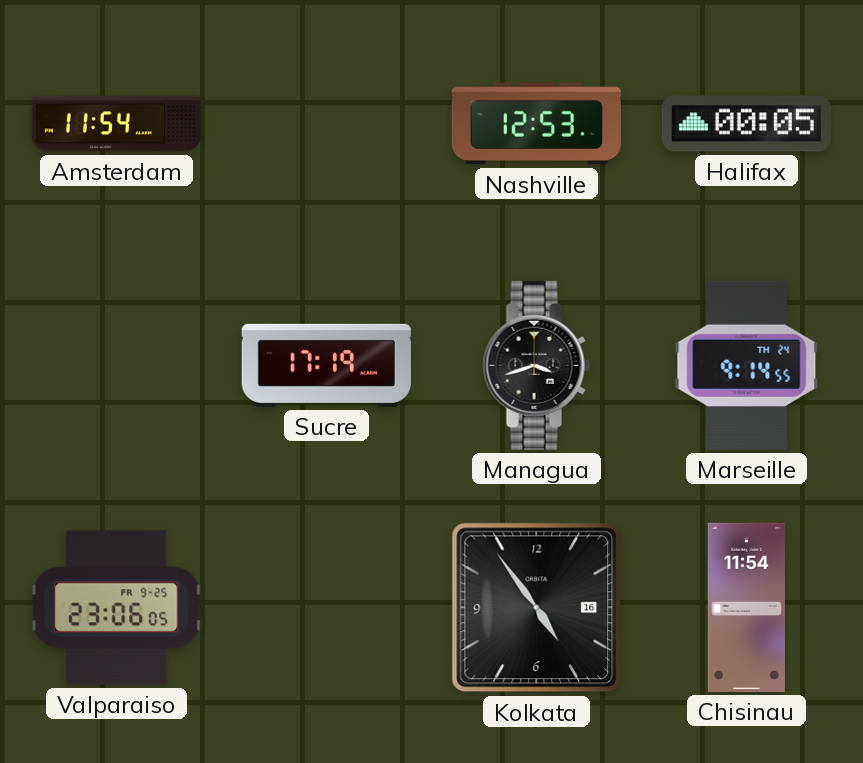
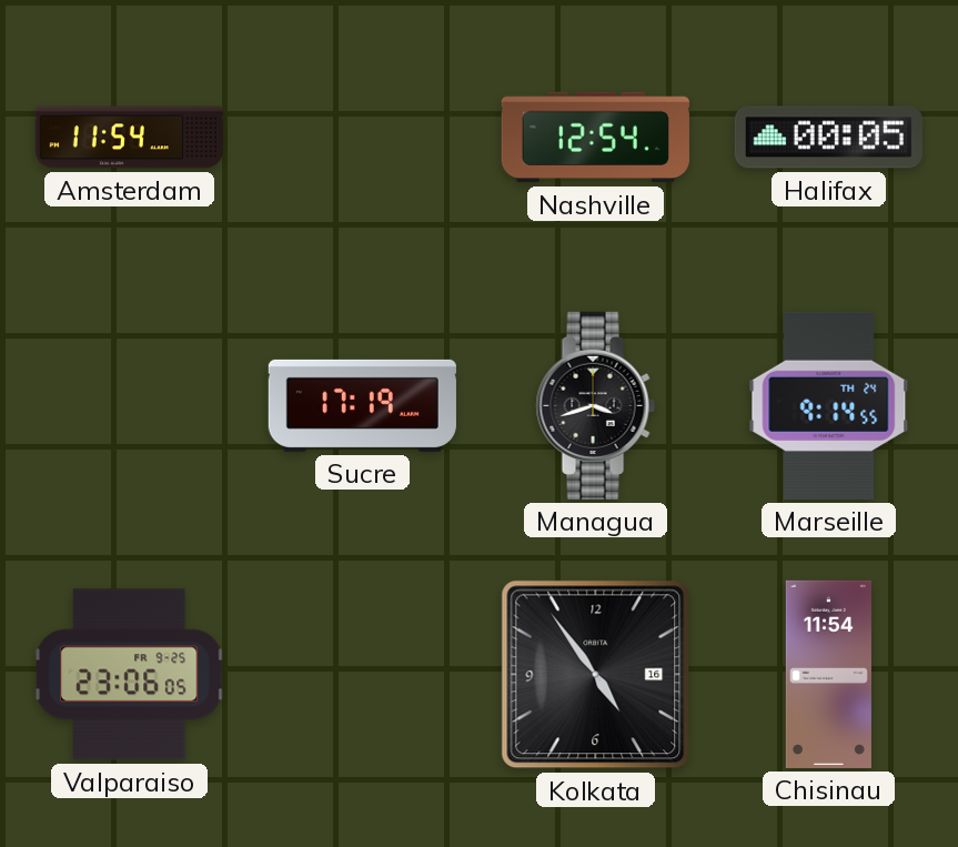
Nashville: 12:53 -> 12:54
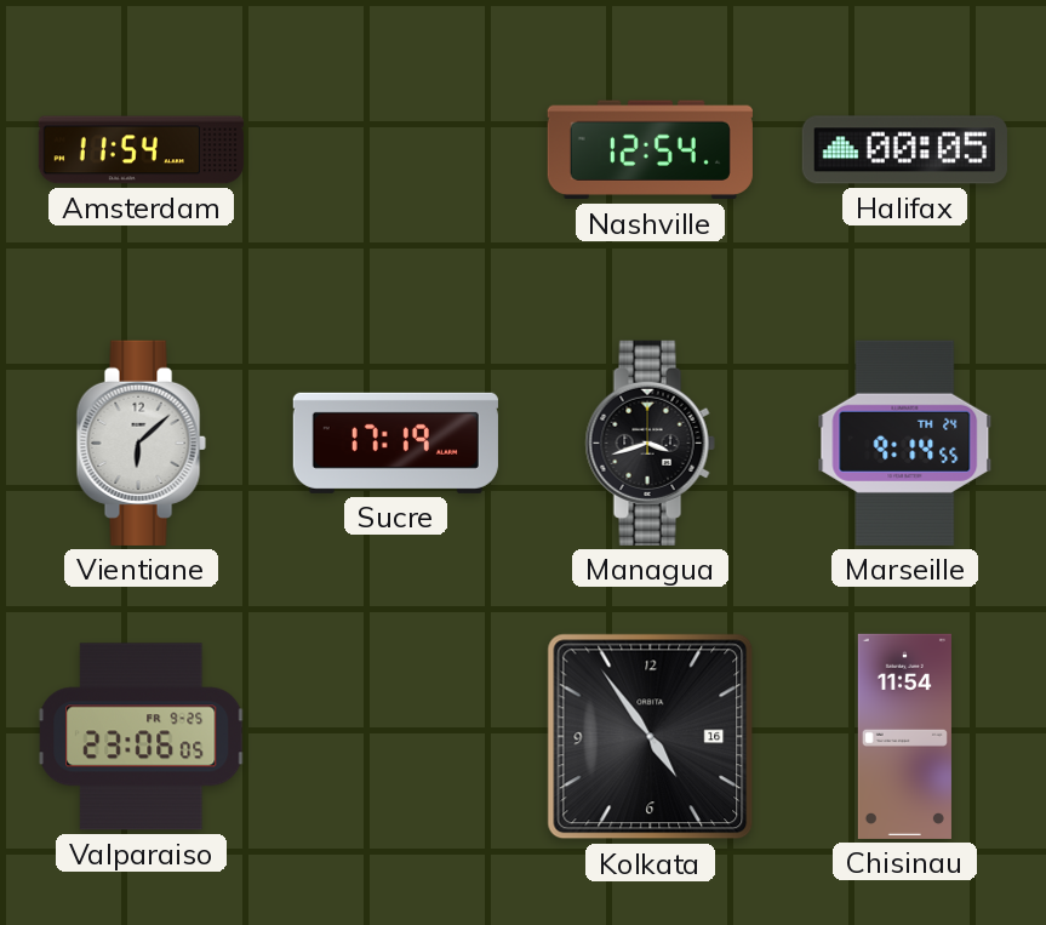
Vientiane: none -> 6:08
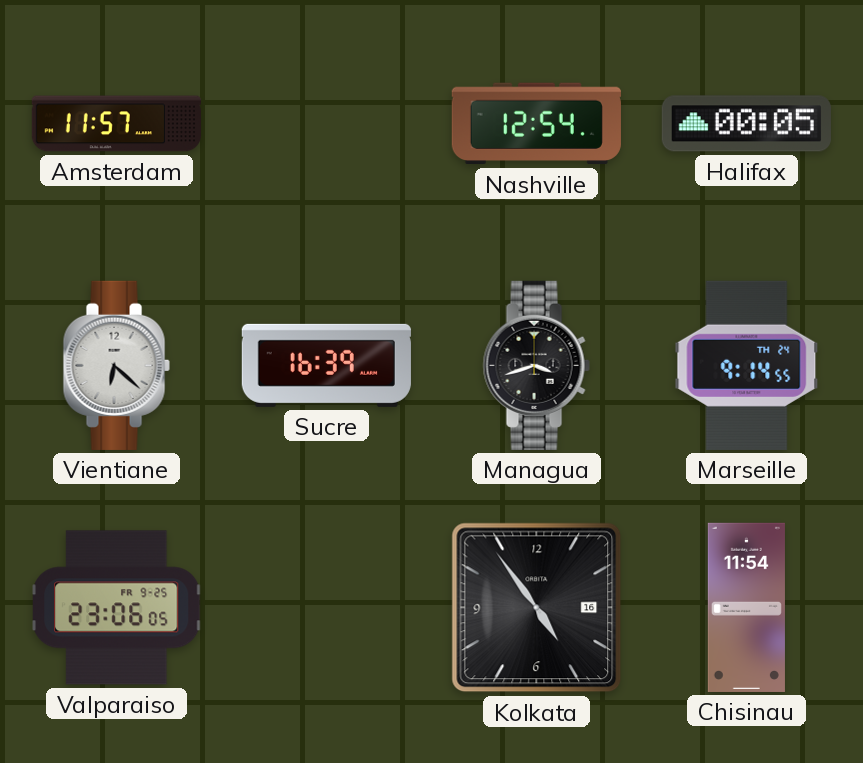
Amsterdam: 11:54 -> 11:57
Vientiane: 6:08 -> 6:22
Sucre: 17:19 -> 16:39
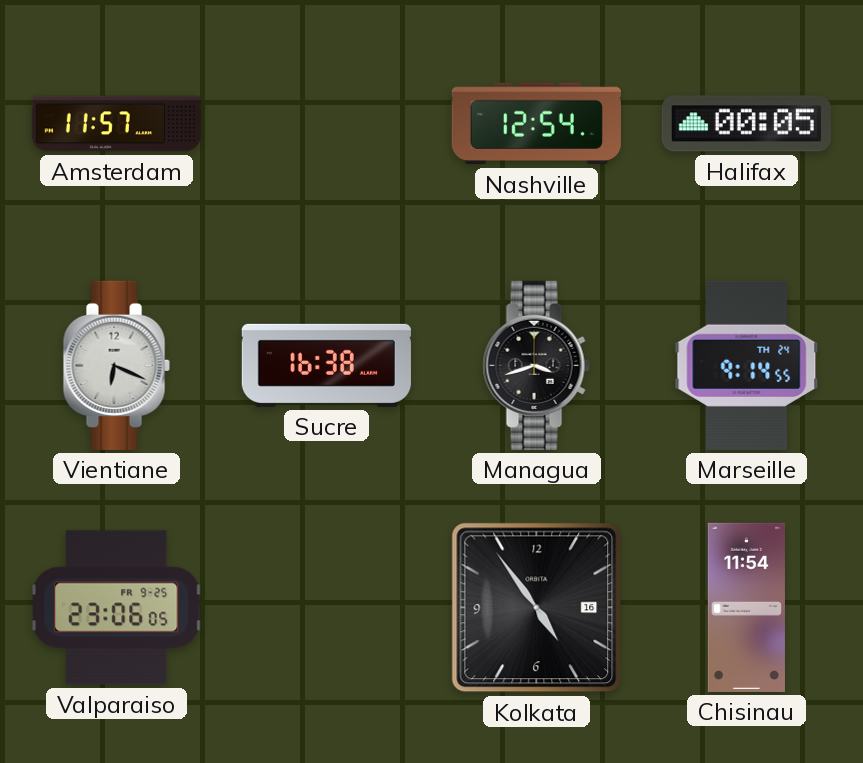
Vientiane: 6:22 -> 6:19
Sucre: 16:39 -> 16:38
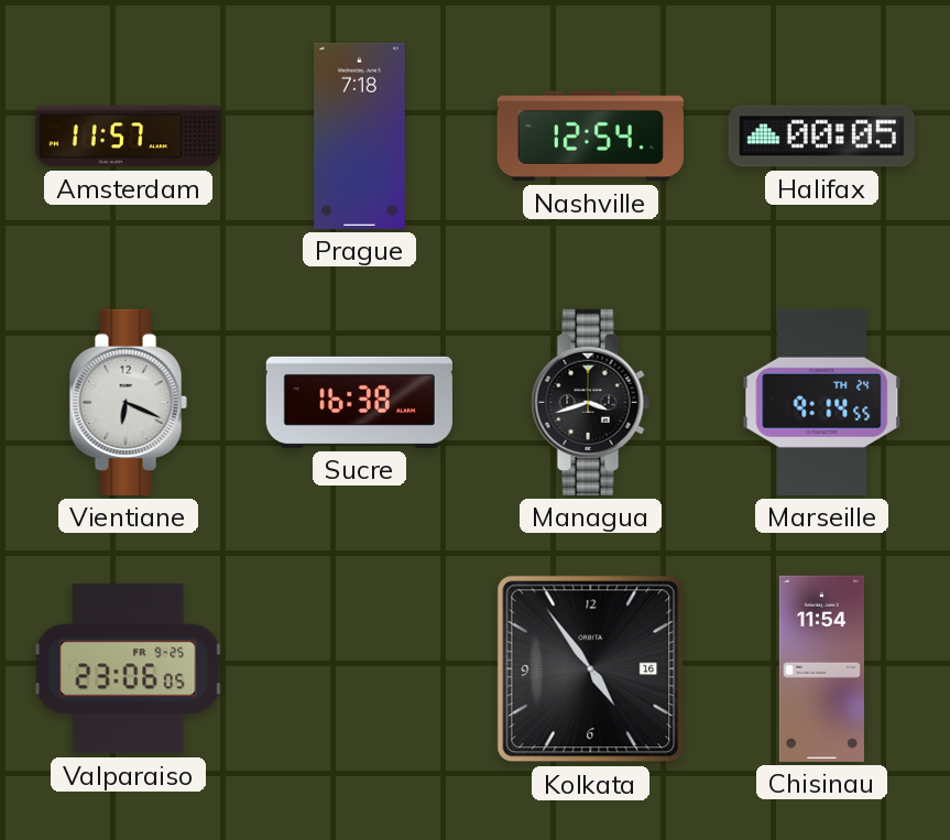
Prague: none -> 7:18
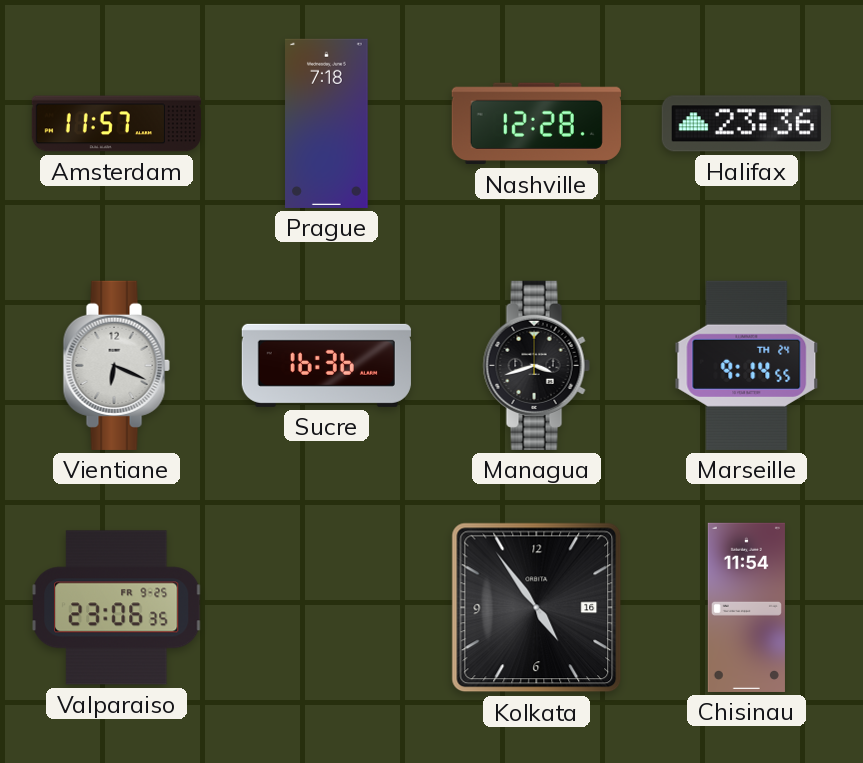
Nashville: 12:54 -> 12:28
Halifax: 00:05 -> 23:36
Sucre: 16:38 -> 16:36
Valparaiso: 23:06:05 -> 23:06:35
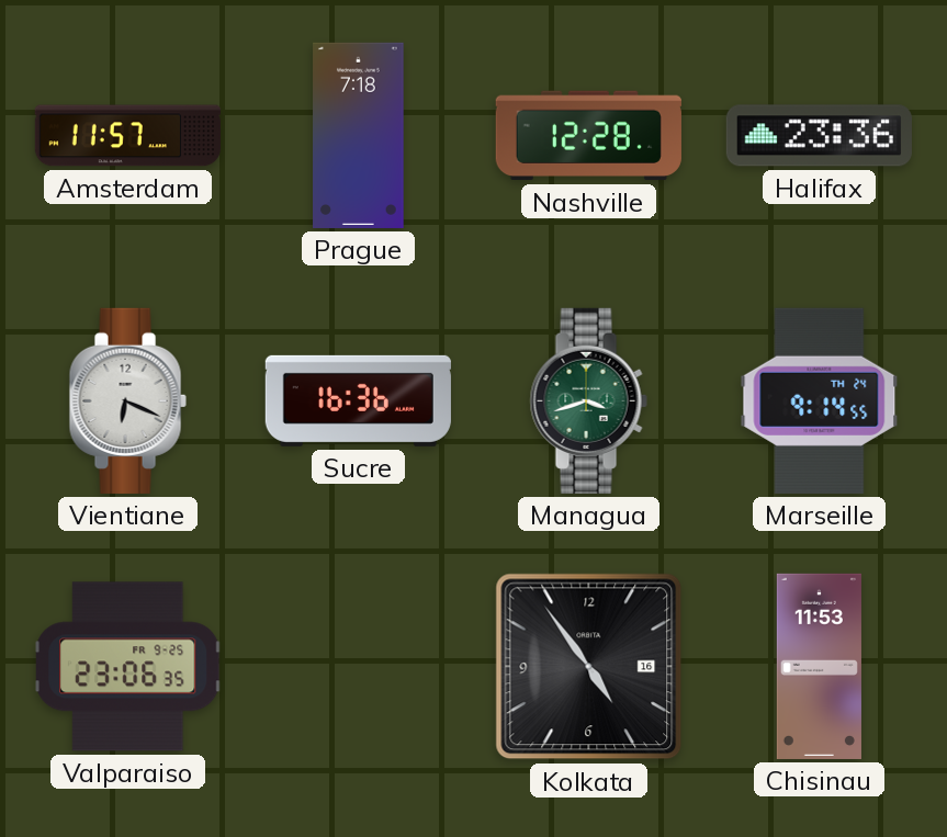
Managua dial: black -> green
Chisinau: 11:54 -> 11:53
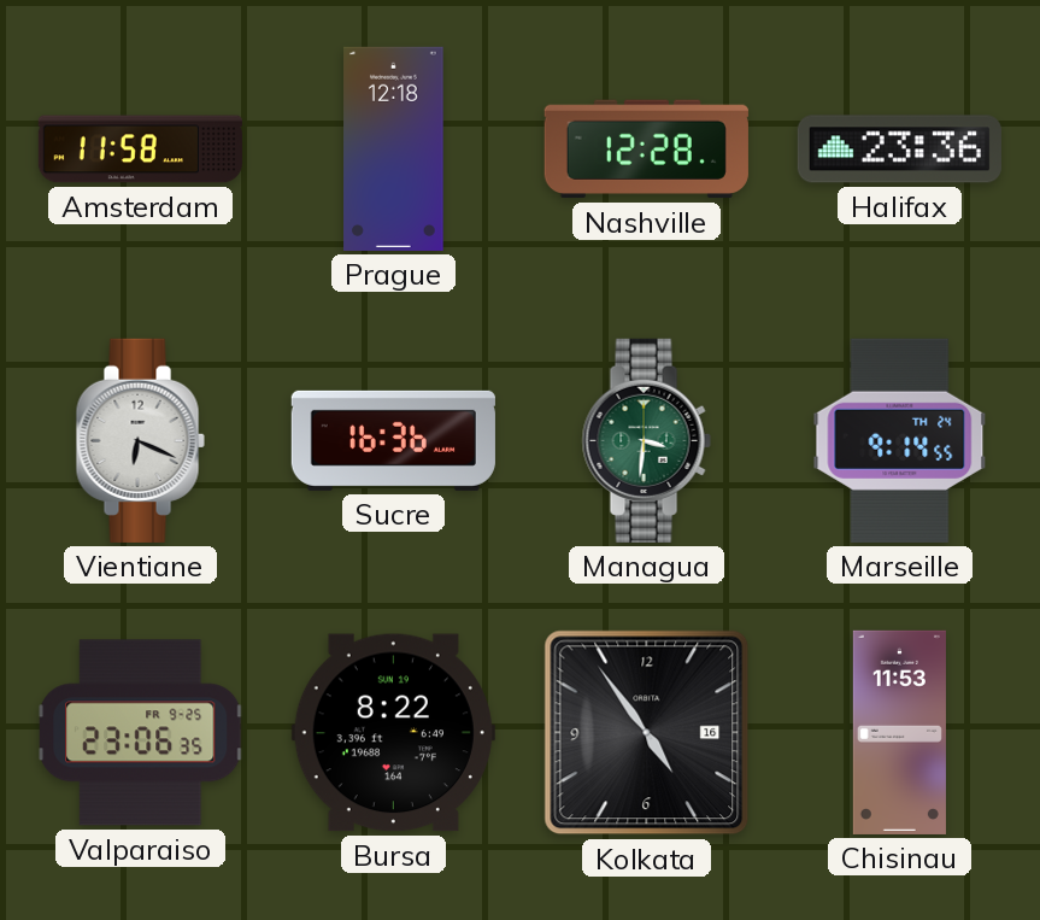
Amsterdam: 11:57 -> 11:58
Prague: 7:18 -> 12:18
Managua: 3:42 -> 3:31
Bursa: none -> 8:22
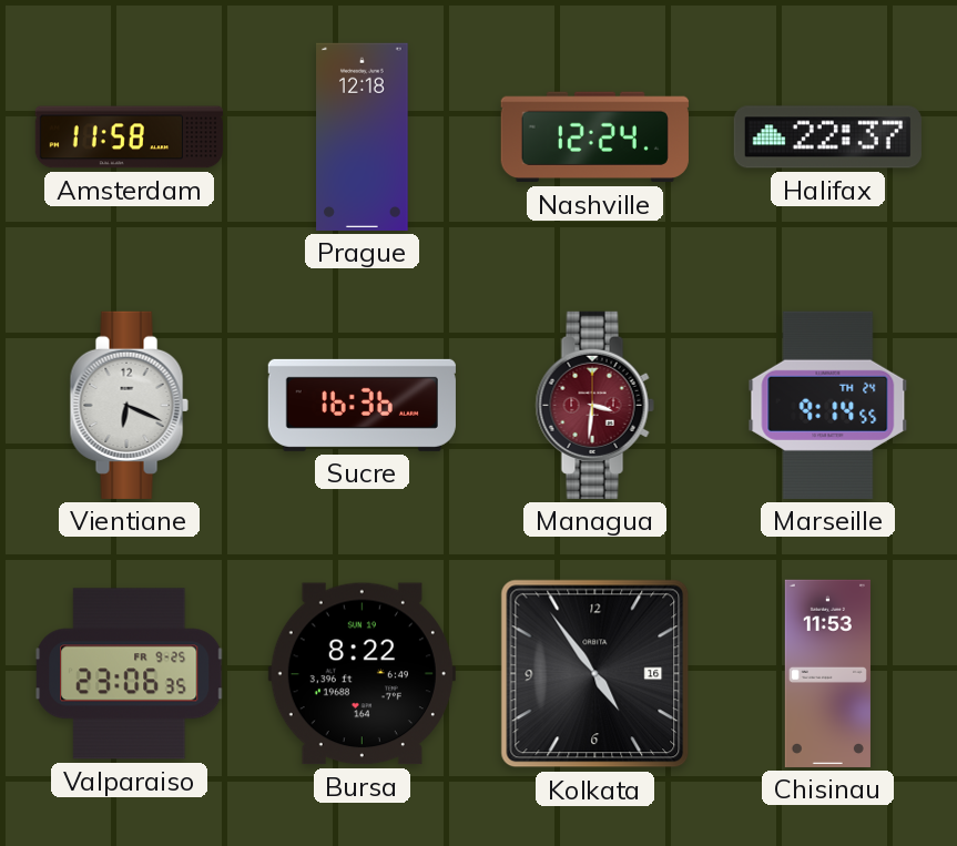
Nashville: 12:28 -> 12:24
Halifax: 23:36 -> 22:37
Managua dial: green -> burgundy
